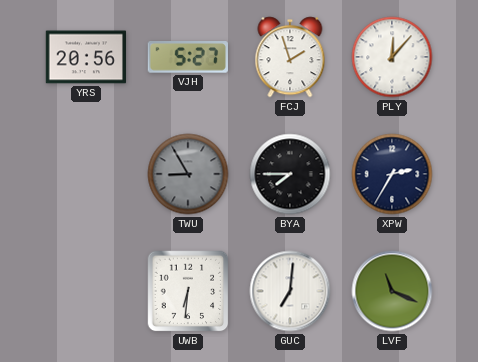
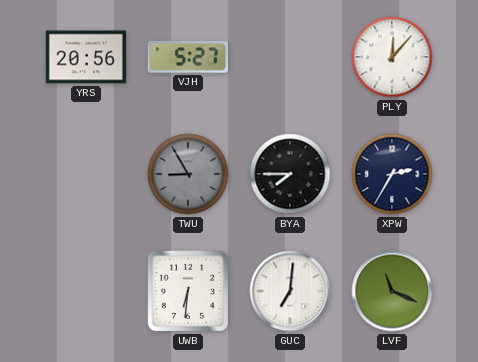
FCJ: 1:57 -> none
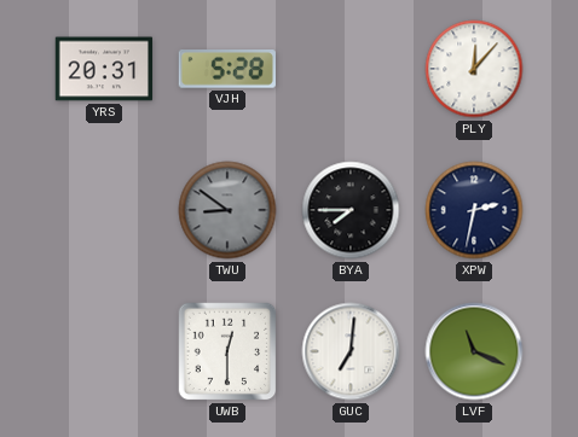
YRS: 20:56 -> 20:31
VJH: 5:27 -> 5:28
TWU: 8:55 -> 8:51
XPW: 2:35 -> 2:32
UWB: 6:31 -> 12:30
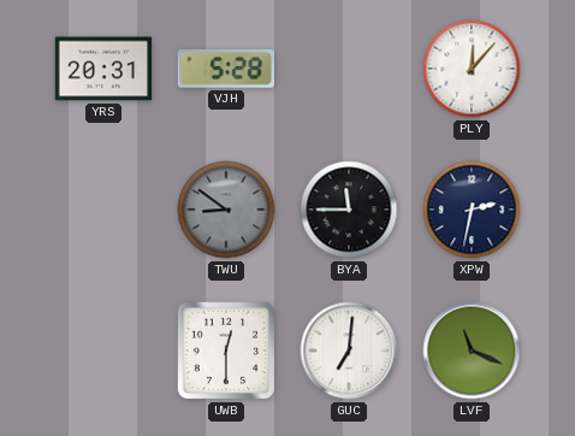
BYA: 7:45 -> 11:45
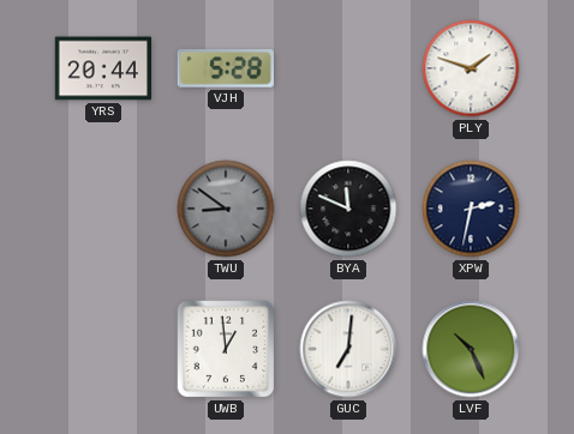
YRS: 20:31 -> 20:44
PLY: 12:07 -> 1:48
BYA: 11:45 -> 11:49
UWB: 12:30 -> 12:59
LVF: 11:19 -> 10:26
